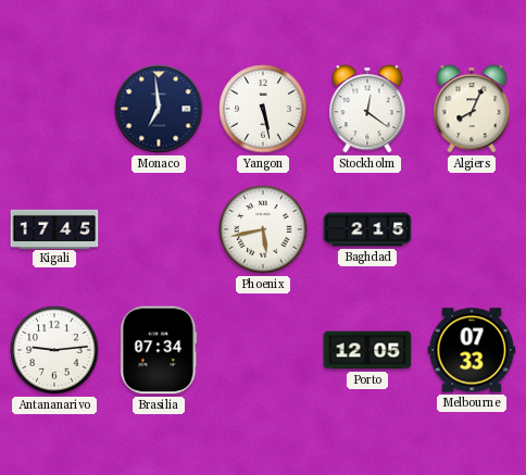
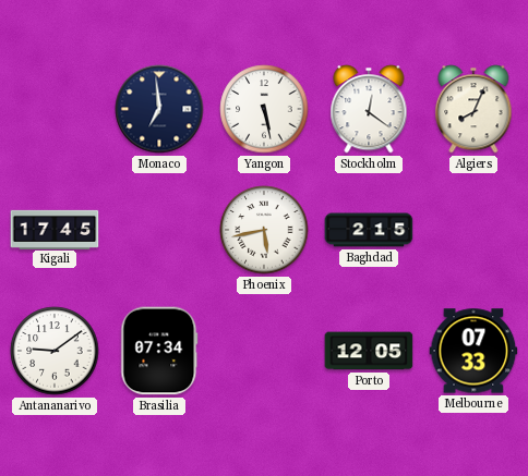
Antananarivo: 9:14 -> 9:09
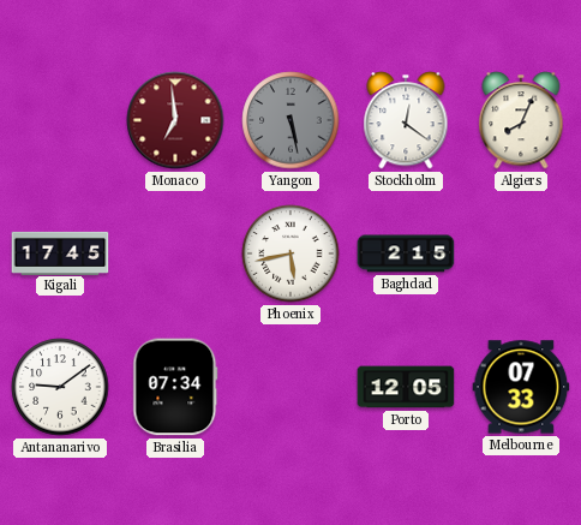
Monaco dial: navy -> burgundy
Yangon dial: white -> grey
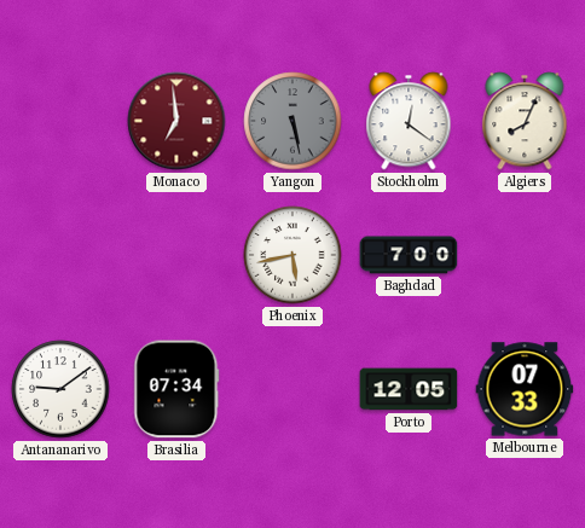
Kigali: 17:45 -> none
Baghdad: 2:15 -> 7:00
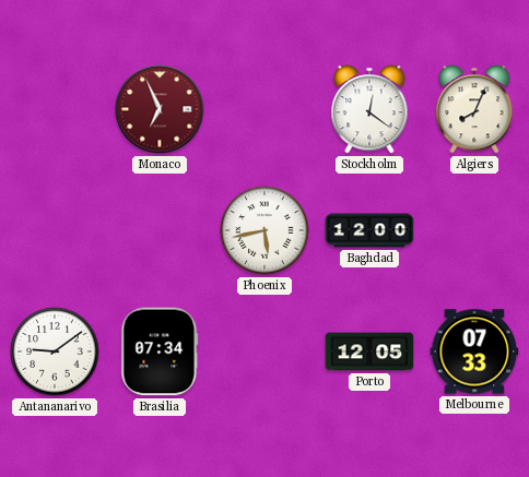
Monaco: 6:59 -> 6:56
Yangon: 5:28 -> none
Baghdad: 7:00 -> 12:00
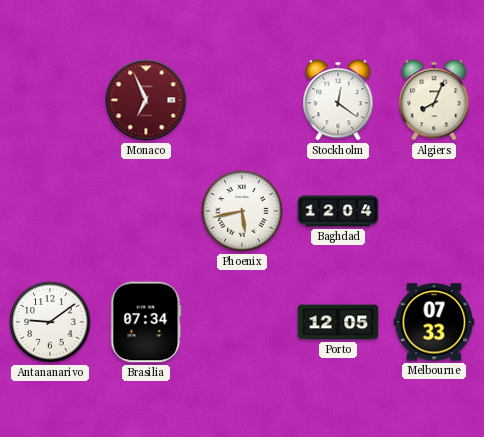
Baghdad: 12:00 -> 12:04
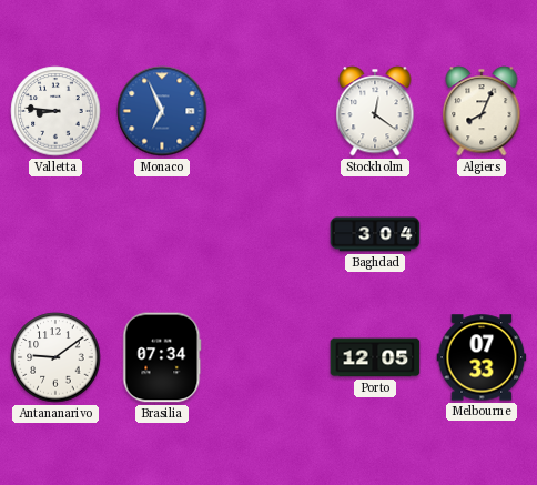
Valletta: none -> 8:46
Monaco dial: burgundy -> blue
Phoenix: 5:43 -> none
Baghdad: 12:04 -> 3:04
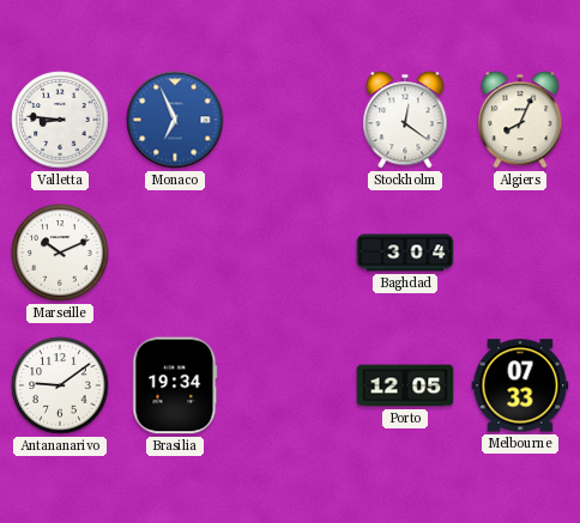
Marseille: none -> 10:11
Brasilia: 07:34 -> 19:34
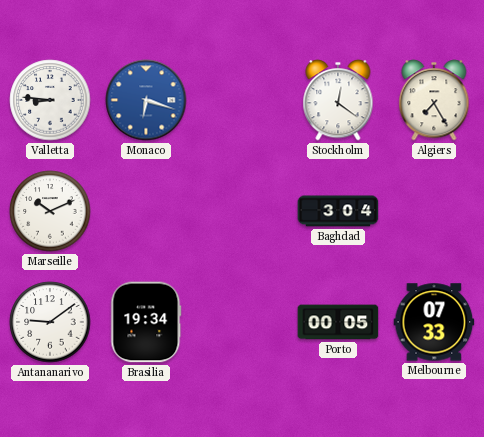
Monaco: 6:56 -> 6:18
Algiers: 8:04 -> 7:25
Porto: 12:05 -> 00:05
